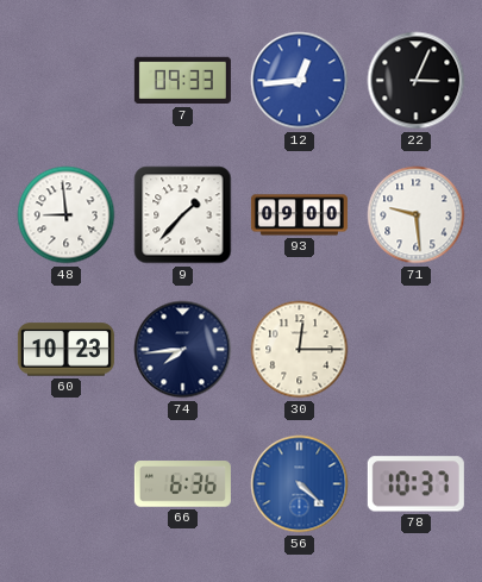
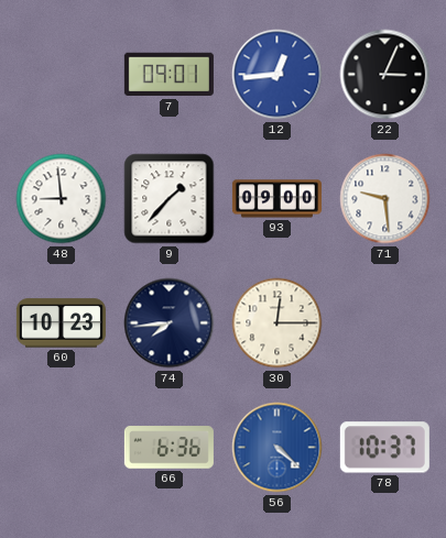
7: 09:33 -> 09:01
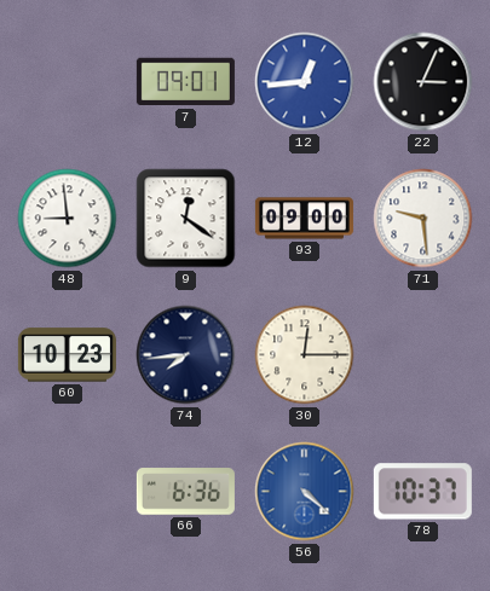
9: 1:37 -> 12:21
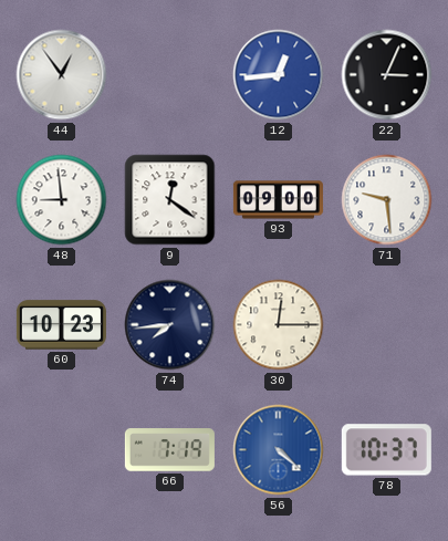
44: none -> 12:54
7: 09:01 -> none
66: 6:36 -> 7:19
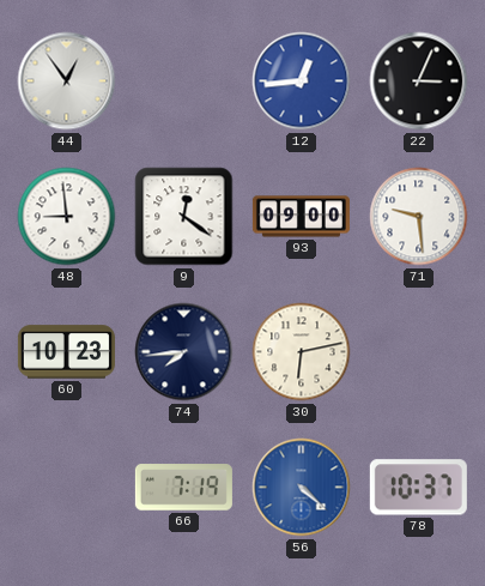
30: 12:15 -> 6:13
